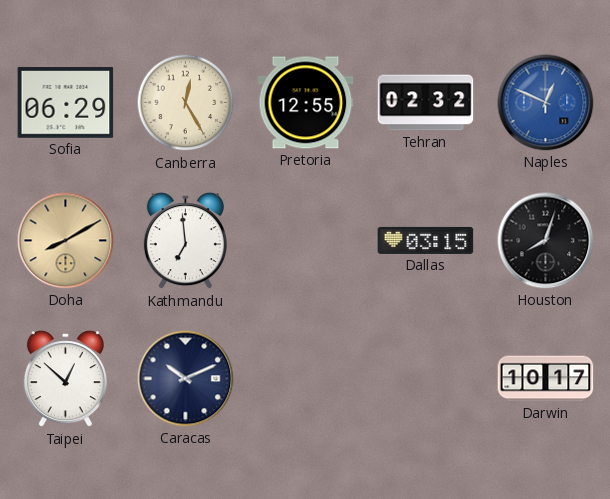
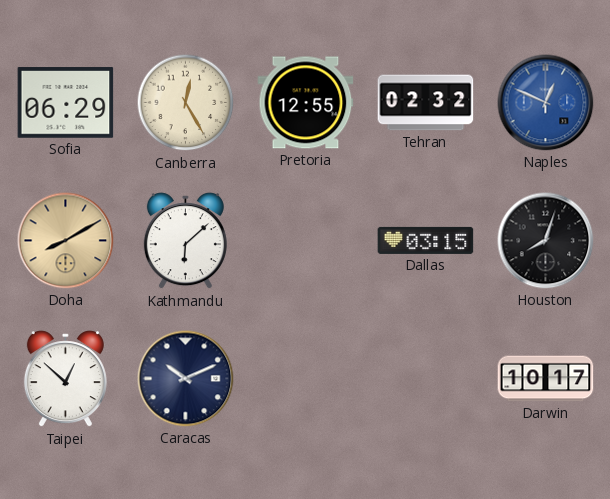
Kathmandu: 6:59 -> 6:08
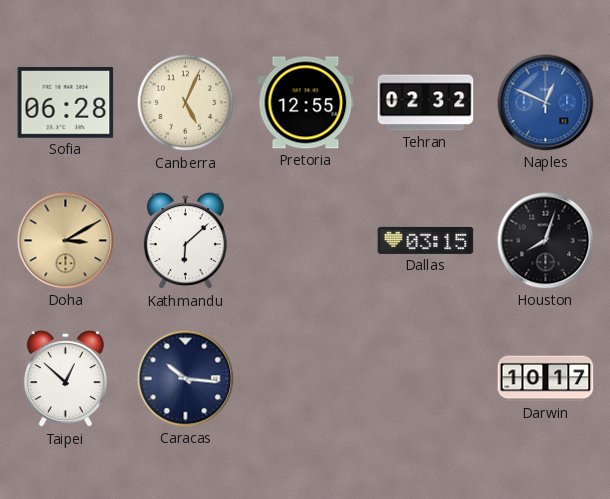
Sofia: 06:29 -> 06:28
Canberra: 12:25 -> 5:04
Doha: 8:10 -> 3:10
Caracas: 10:11 -> 10:16
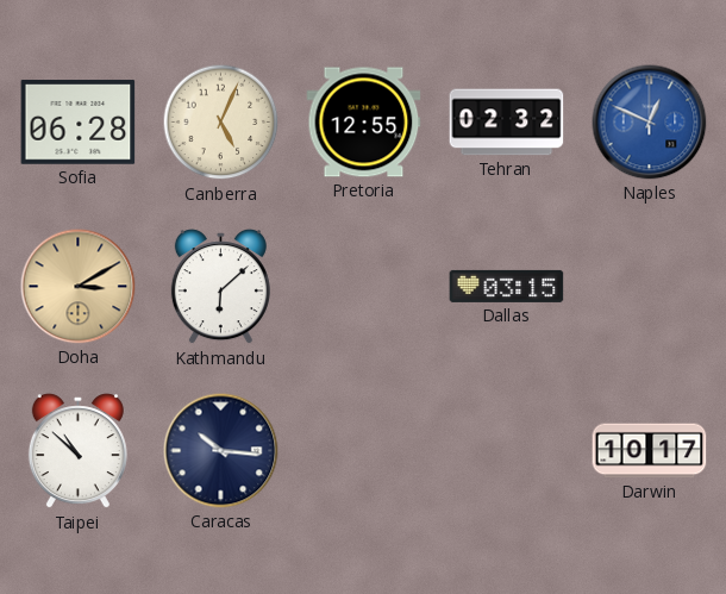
Houston: 8:03 -> none
Taipei: 12:52 -> 10:52
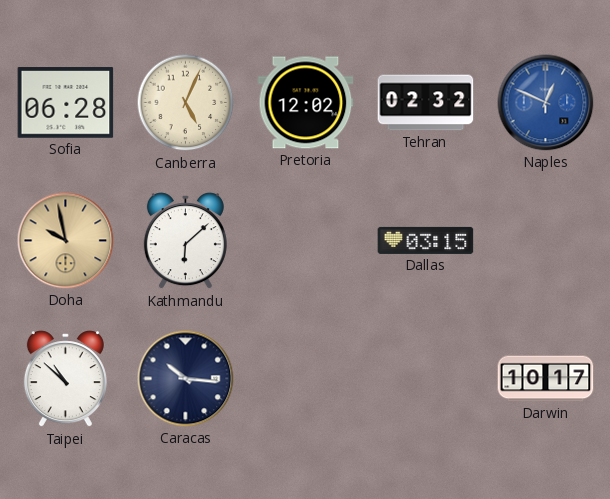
Pretoria: 12:55 -> 12:02
Doha: 3:10 -> 9:58
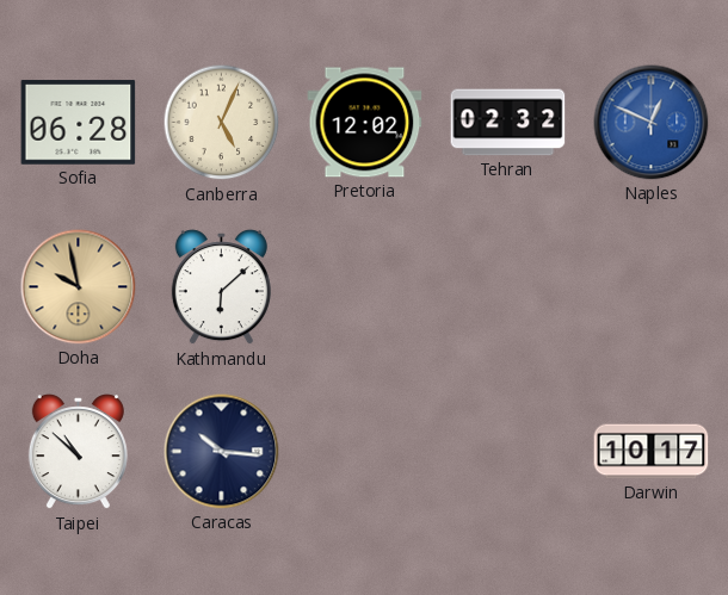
Dallas: 03:15 -> none
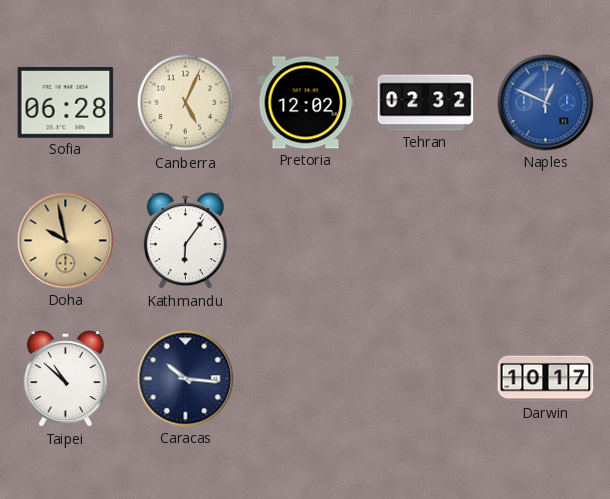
Kathmandu: 6:08 -> 6:06
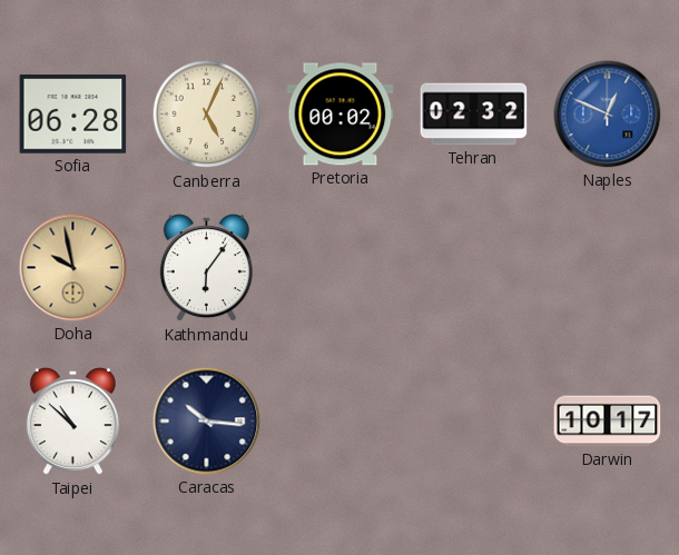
Pretoria: 12:02 -> 00:02
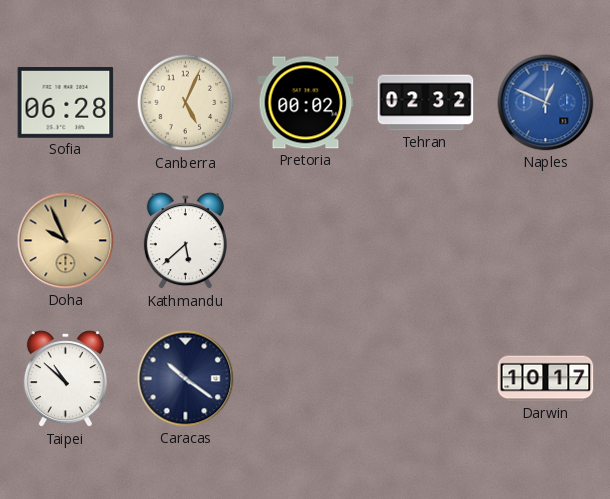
Doha: 9:58 -> 9:56
Kathmandu: 6:06 -> 5:38
Caracas: 10:16 -> 10:21
